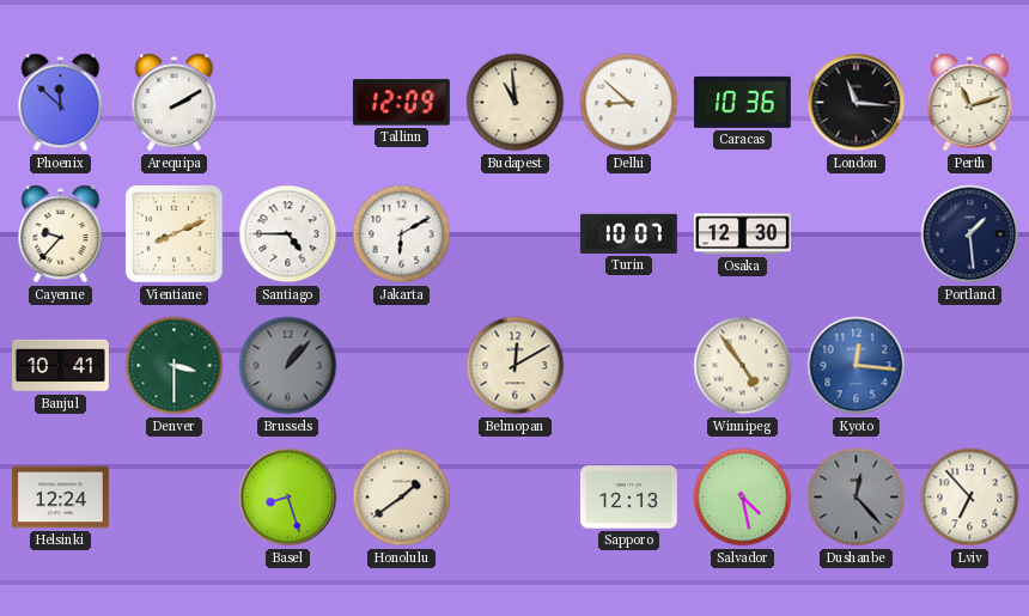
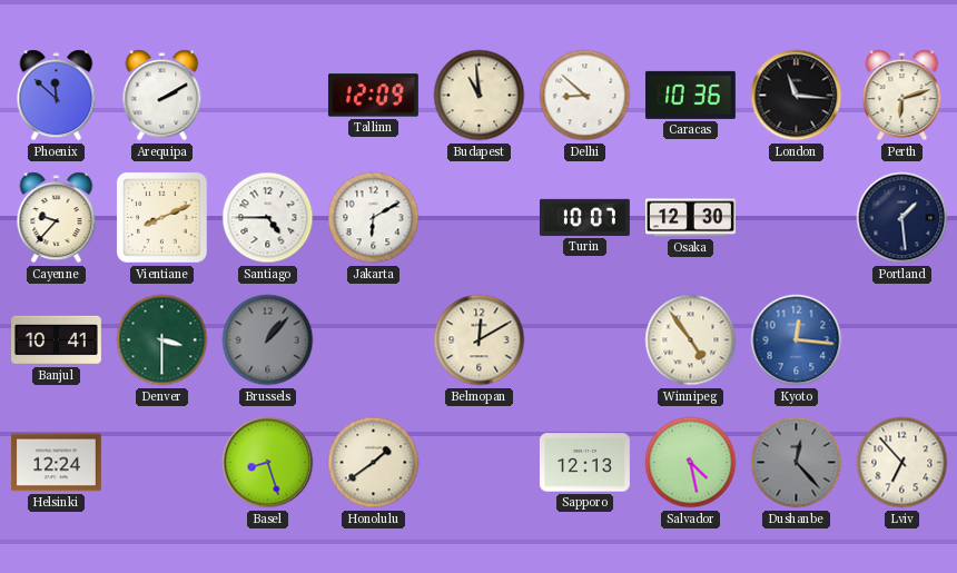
Perth: 11:12 -> 6:12
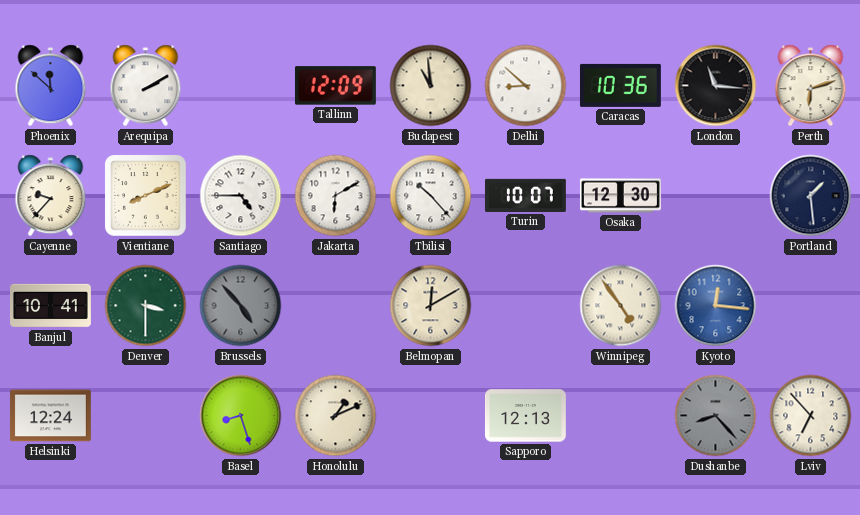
Tbilisi: none -> 10:23
Brussels: 1:07 -> 4:53
Honolulu: 1:39 -> 1:11
Salvador: 4:28 -> none
Dushanbe: 12:23 -> 8:23
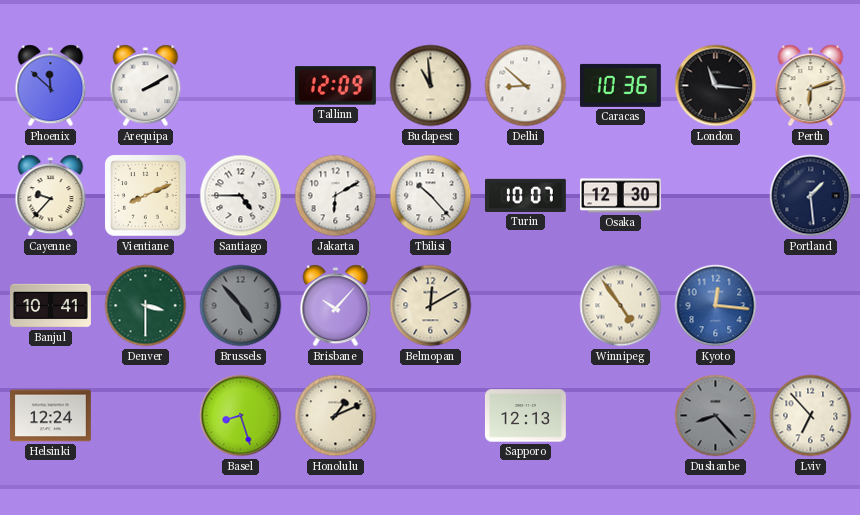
Brisbane: none -> 10:07
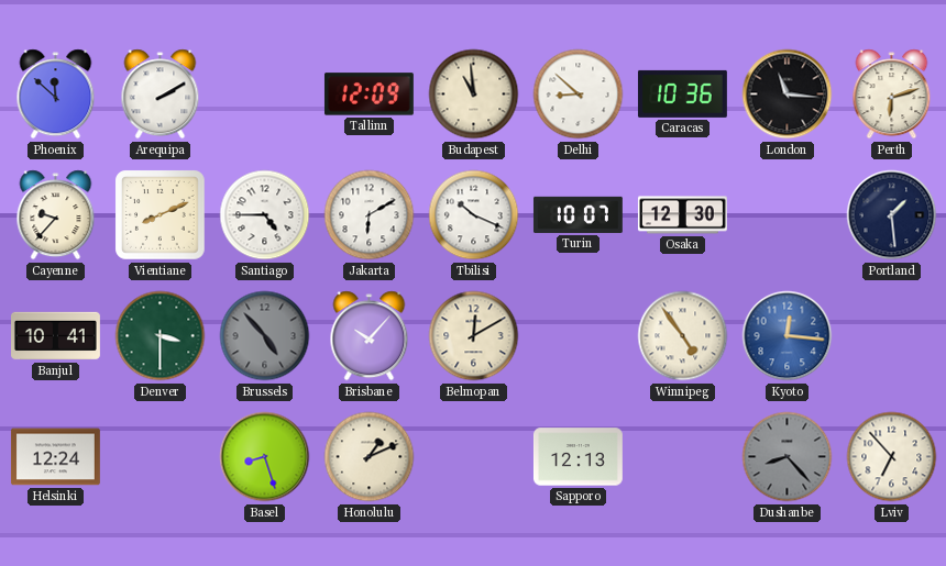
Tbilisi: 10:23 -> 10:19
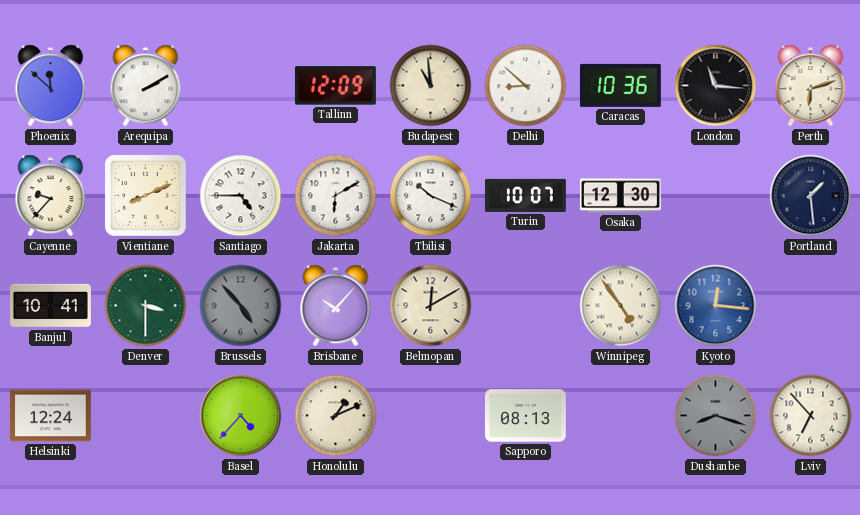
Basel: 8:27 -> 4:37
Sapporo: 12:13 -> 08:13
Dushanbe: 8:23 -> 8:18
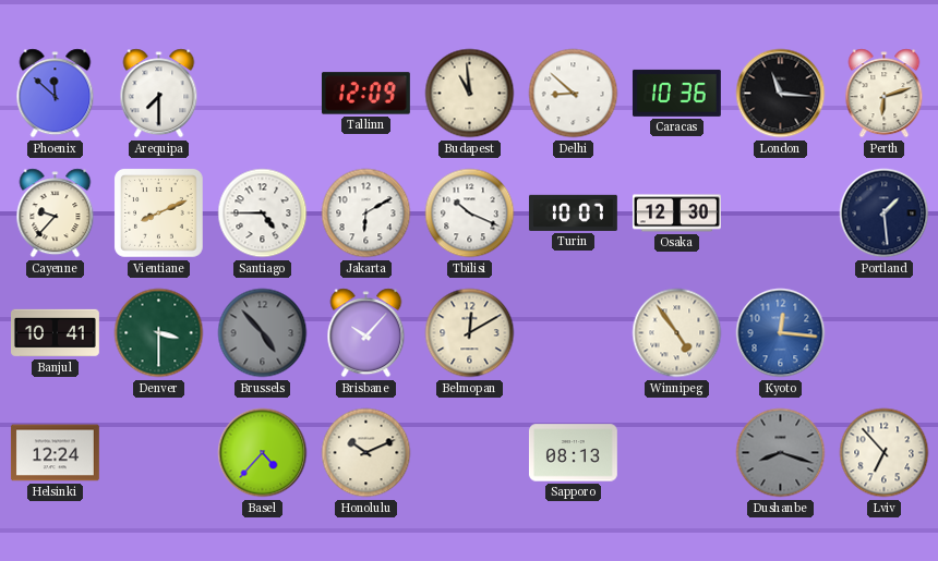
Arequipa: 2:10 -> 7:30
Honolulu: 1:11 -> 10:11
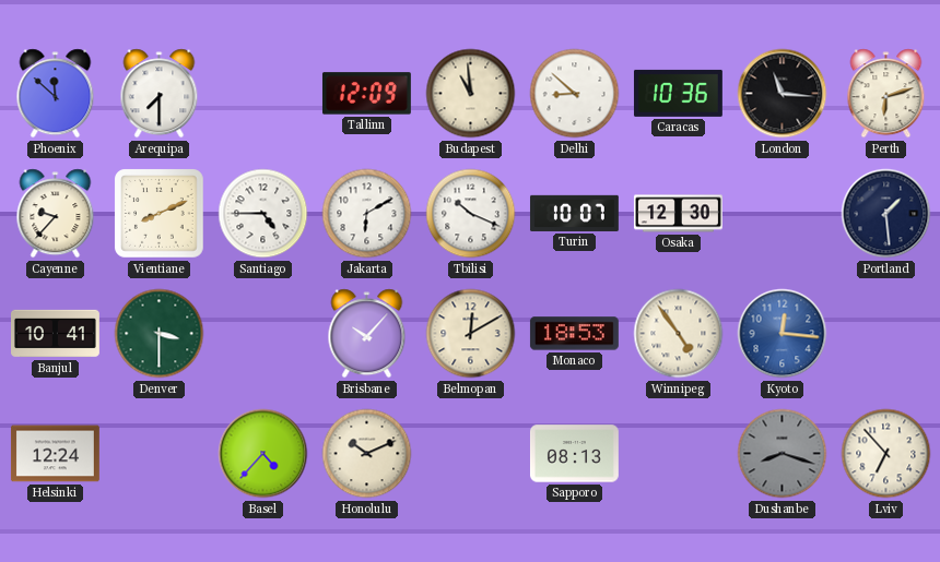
Brussels: 4:53 -> none
Monaco: none -> 18:53
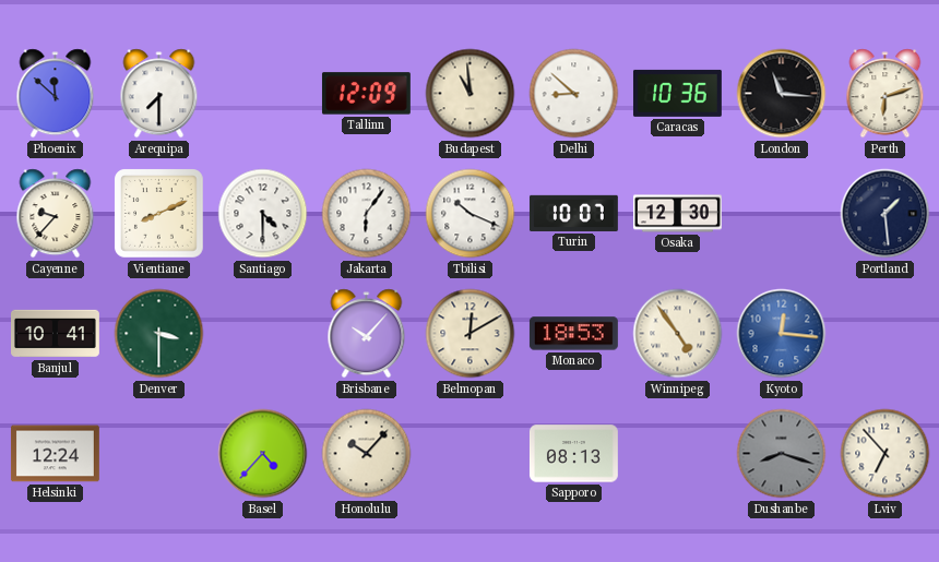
Santiago: 4:45 -> 4:30
Jakarta: 6:10 -> 6:06
Honolulu: 10:11 -> 10:07
